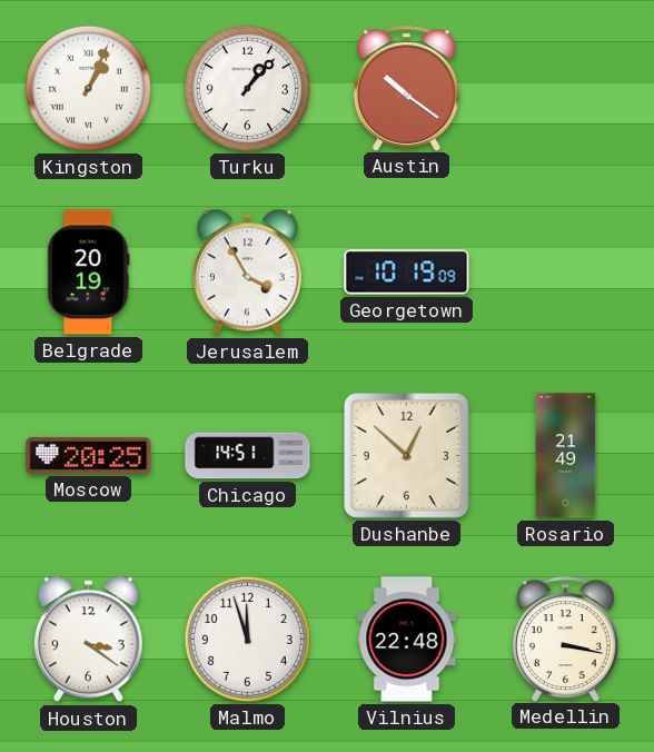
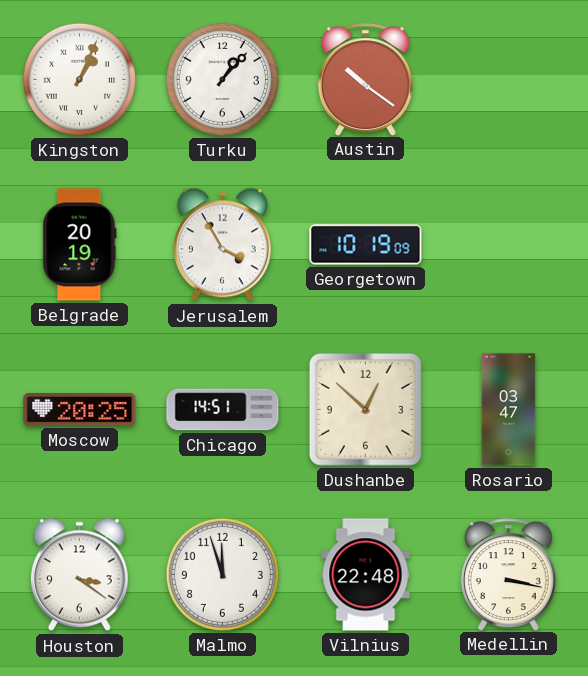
Rosario: 21:49 -> 03:47
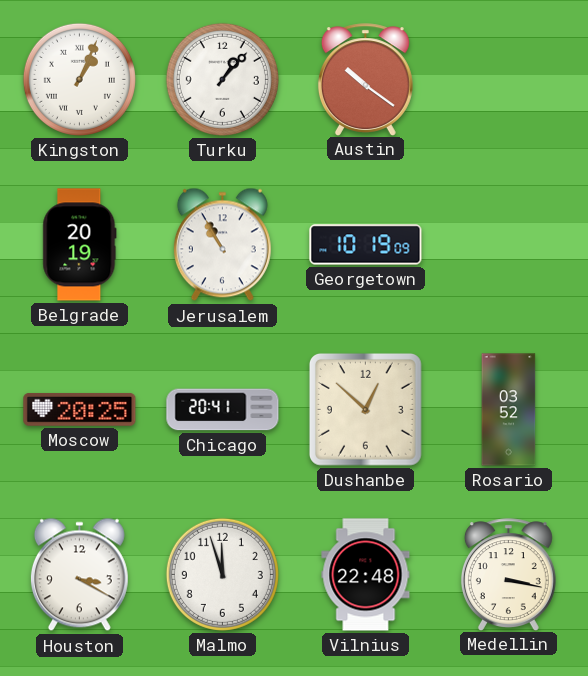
Jerusalem: 3:55 -> 10:55
Chicago: 14:51 -> 20:41
Rosario: 03:47 -> 03:52
Houston: 3:21 -> 3:20
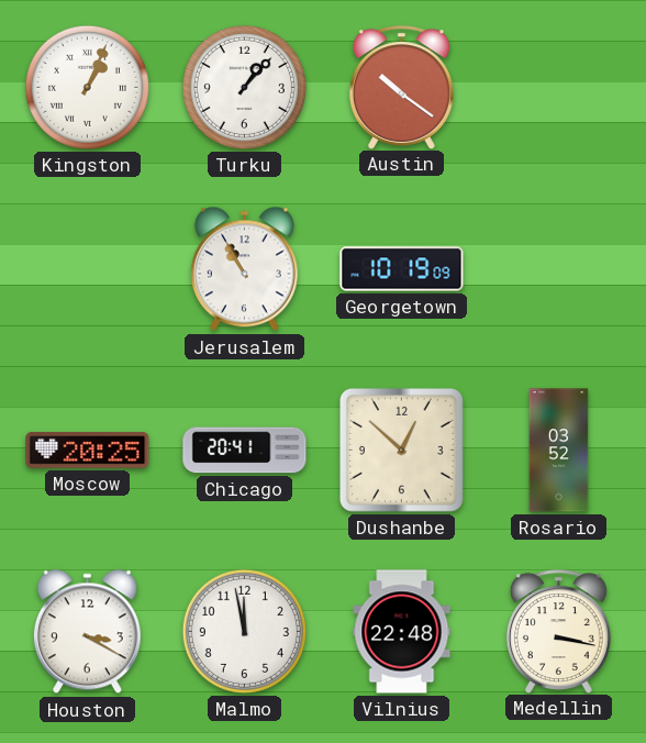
Belgrade: 20:19 -> none
Malmo: 11:57 -> 11:58
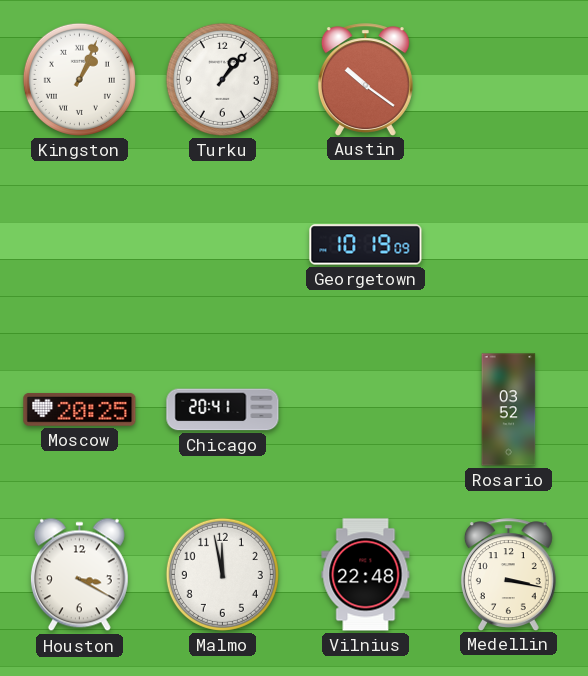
Jerusalem: 10:55 -> none
Dushanbe: 12:52 -> none
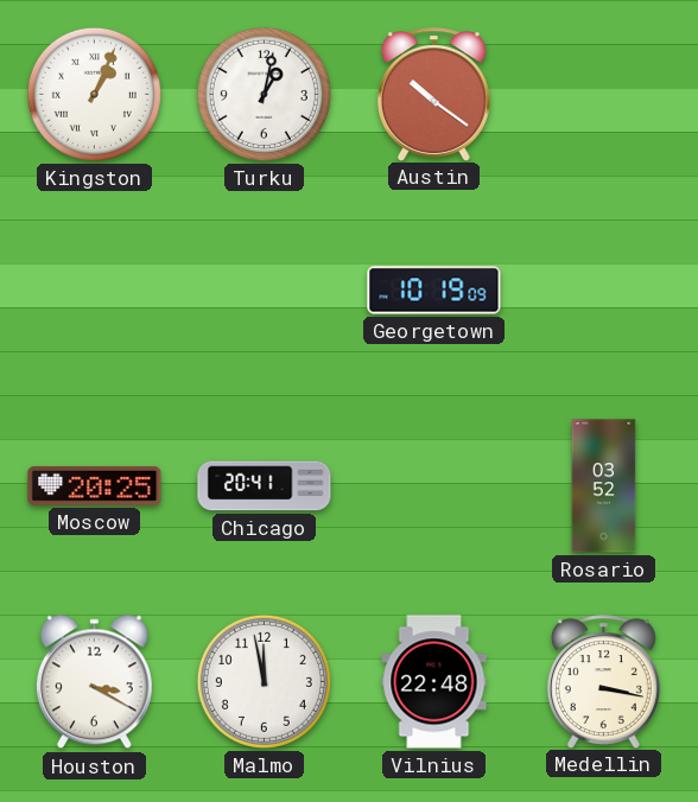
Turku: 1:07 -> 1:02
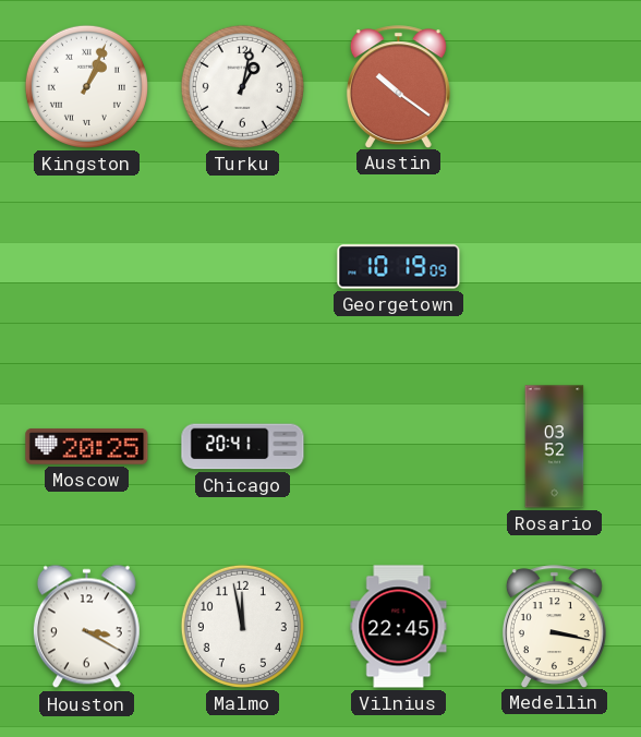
Vilnius: 22:48 -> 22:45
